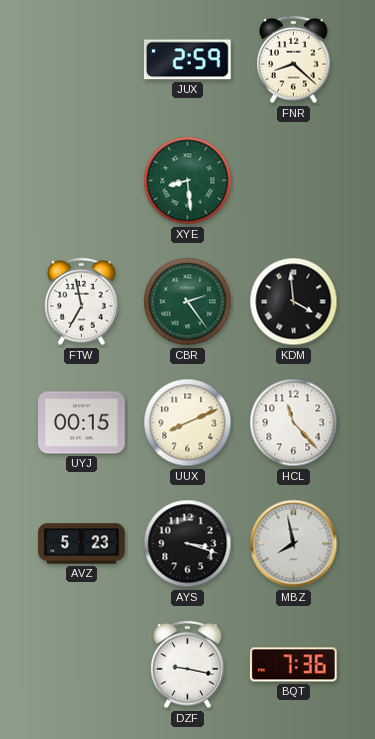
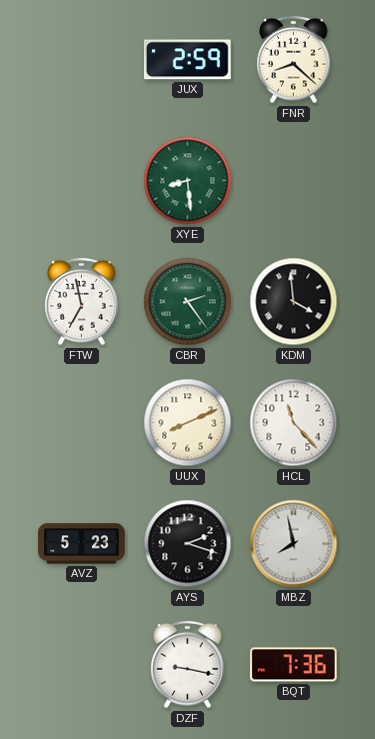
UYJ: 00:15 -> none
AYS: 3:18 -> 2:18
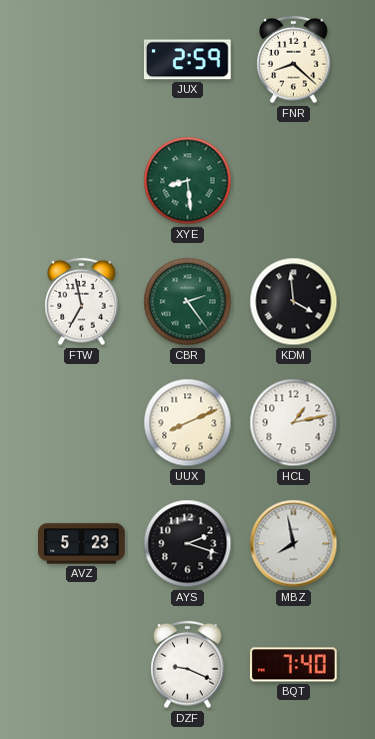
HCL: 11:23 -> 1:13
DZF: 9:17 -> 9:19
BQT: 7:36 -> 7:40
